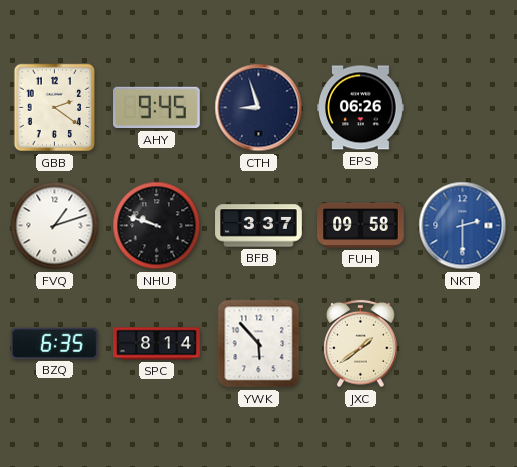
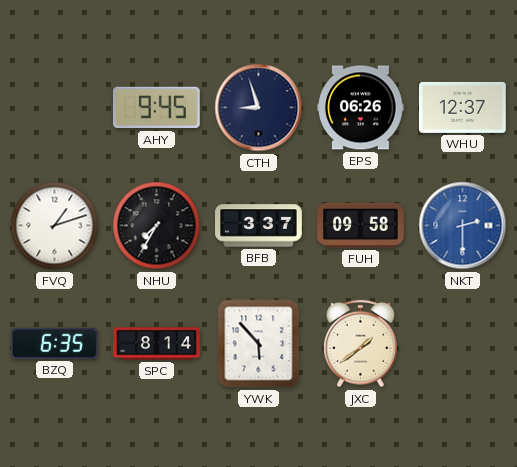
GBB: 2:21 -> none
WHU: none -> 12:37
NHU: 9:48 -> 7:35
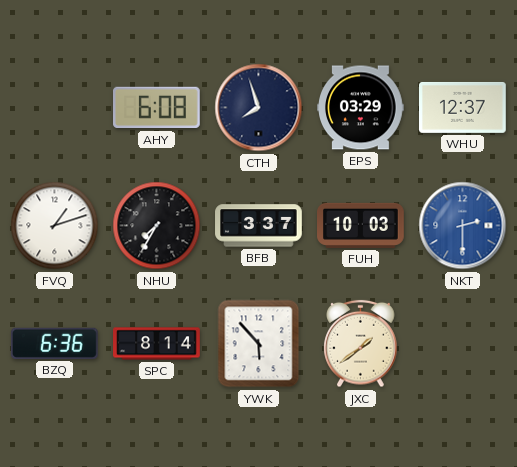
AHY: 9:45 -> 6:08
CTH: 8:57 -> 7:57
EPS: 06:26 -> 03:29
FUH: 09:58 -> 10:03
BZQ: 6:35 -> 6:36
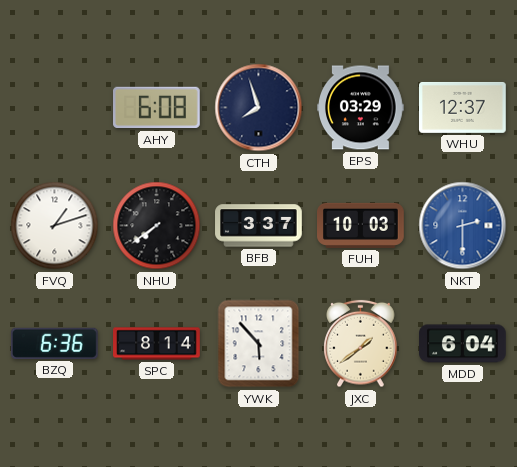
NHU: 7:35 -> 7:39
MDD: none -> 6:04
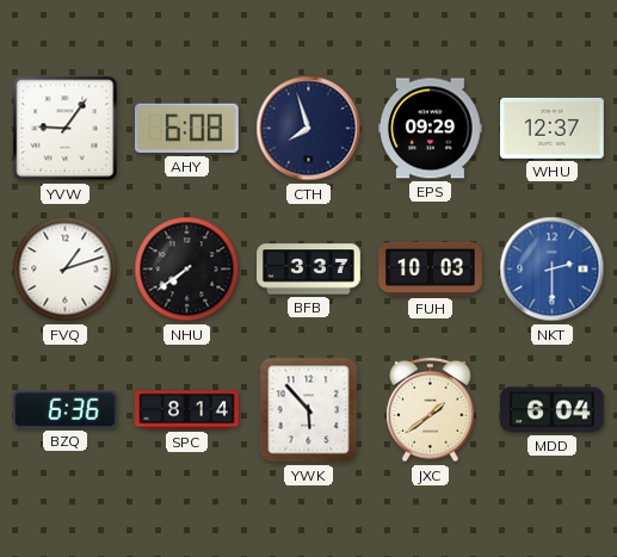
YVW: none -> 9:06
EPS: 03:29 -> 09:29
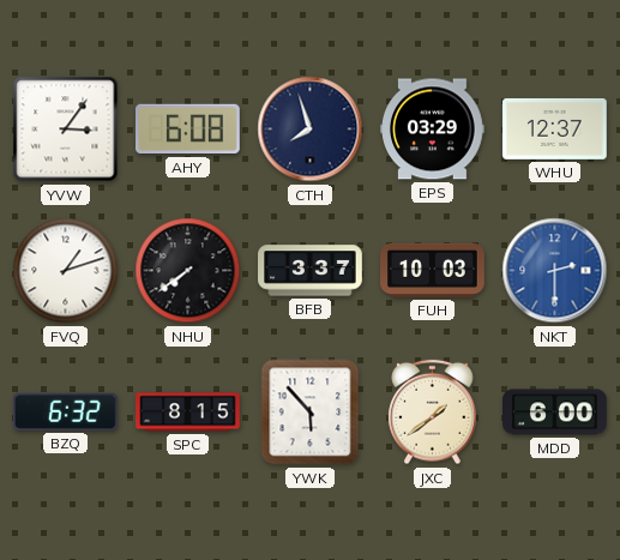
YVW: 9:06 -> 3:06
EPS: 09:29 -> 03:29
BZQ: 6:36 -> 6:32
SPC: 8:14 -> 8:15
MDD: 6:04 -> 6:00
